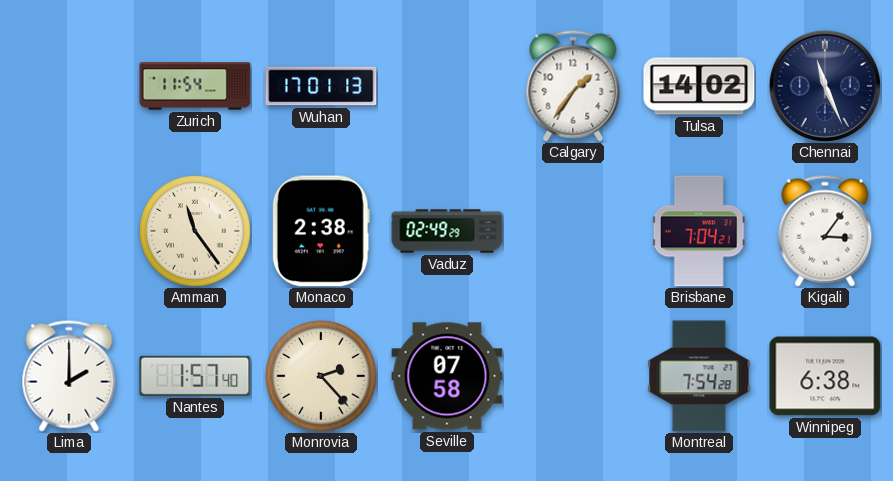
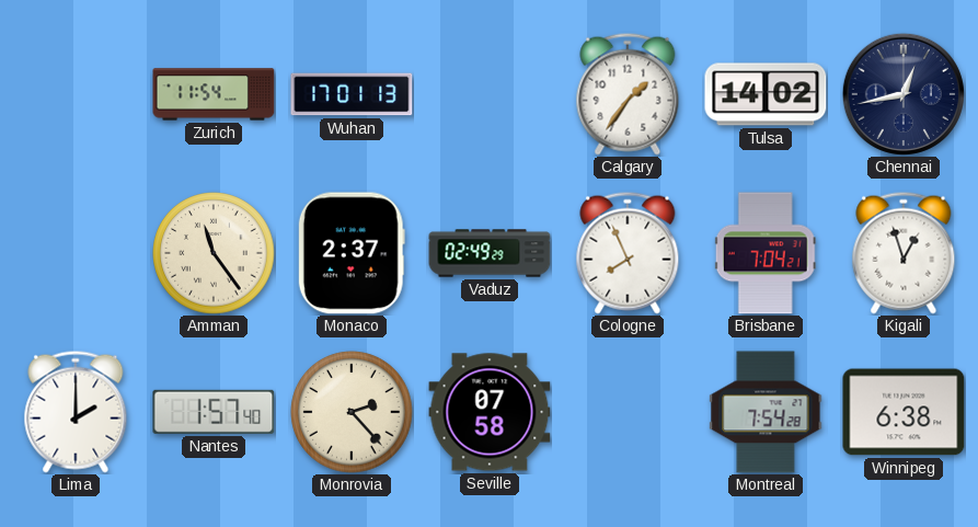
Chennai: 11:26 -> 12:43
Monaco: 2:38 -> 2:37
Cologne: none -> 7:56
Kigali: 3:06 -> 12:57
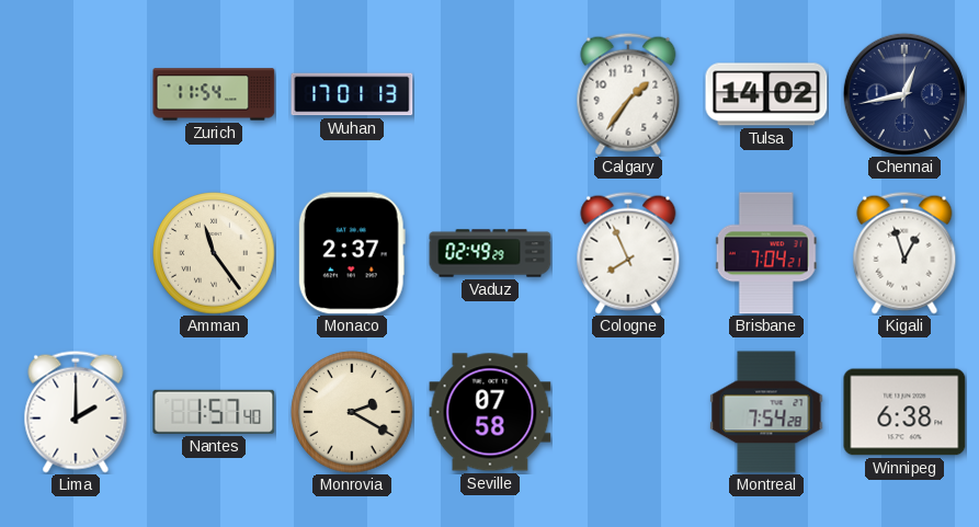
Monrovia: 2:23 -> 2:20
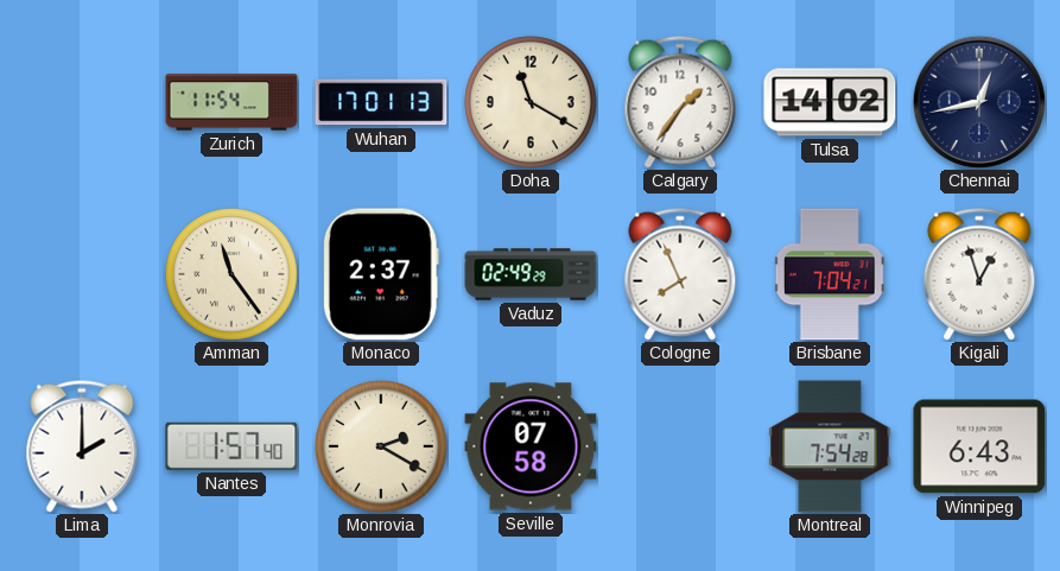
Doha: none -> 11:20
Winnipeg: 6:38 -> 6:43
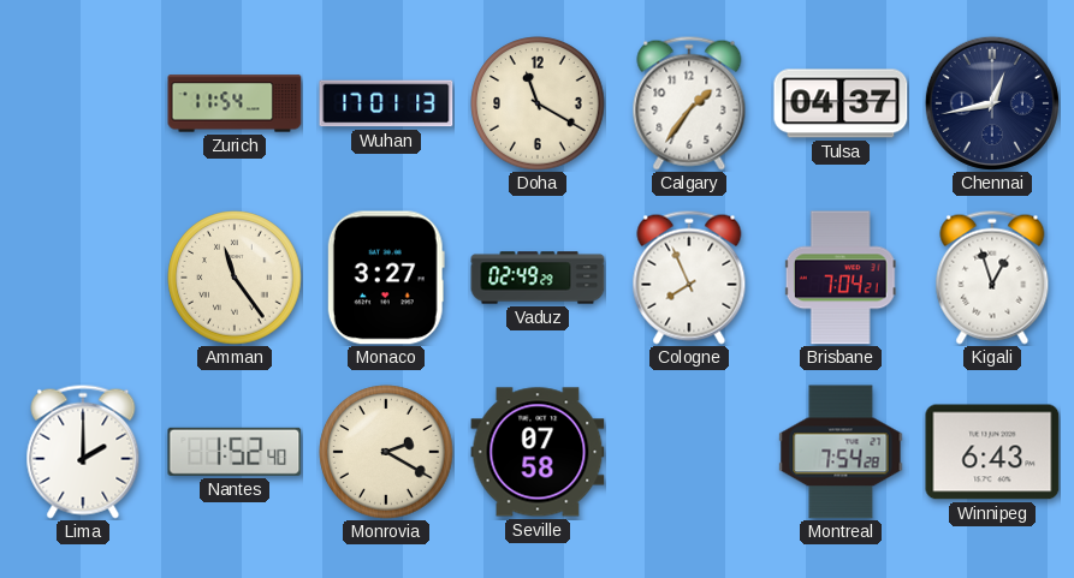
Tulsa: 14:02 -> 04:37
Monaco: 2:37 -> 3:27
Nantes: 1:57 -> 1:52
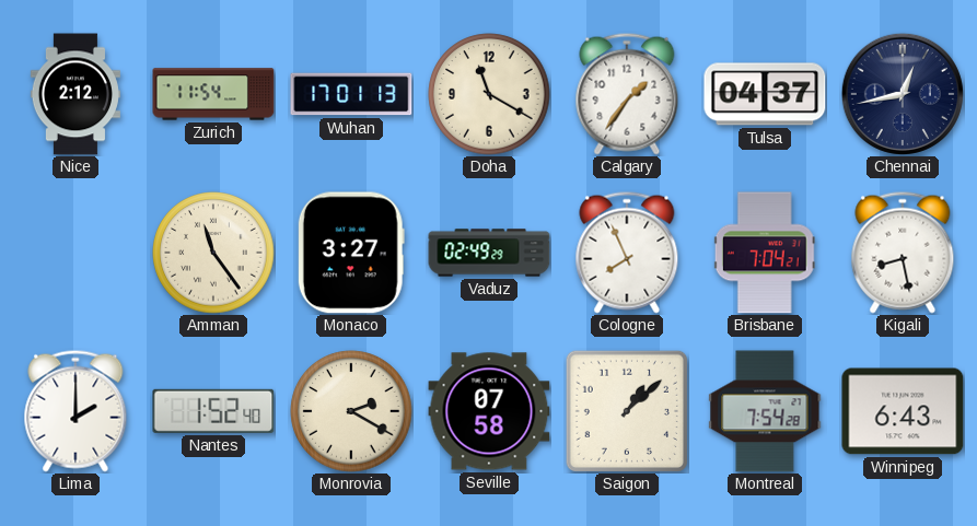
Nice: none -> 2:12
Kigali: 12:57 -> 8:28
Saigon: none -> 1:08
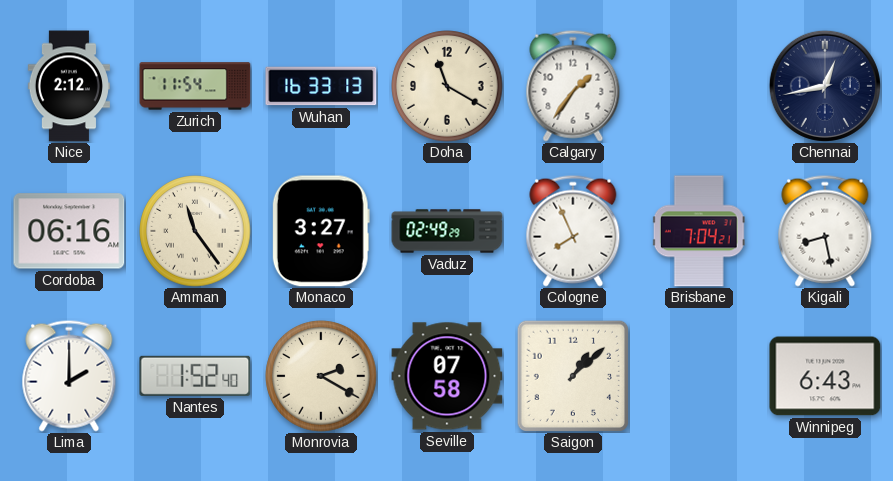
Wuhan: 17:01 -> 16:33
Tulsa: 04:37 -> none
Cordoba: none -> 06:16
Montreal: 7:54 -> none
